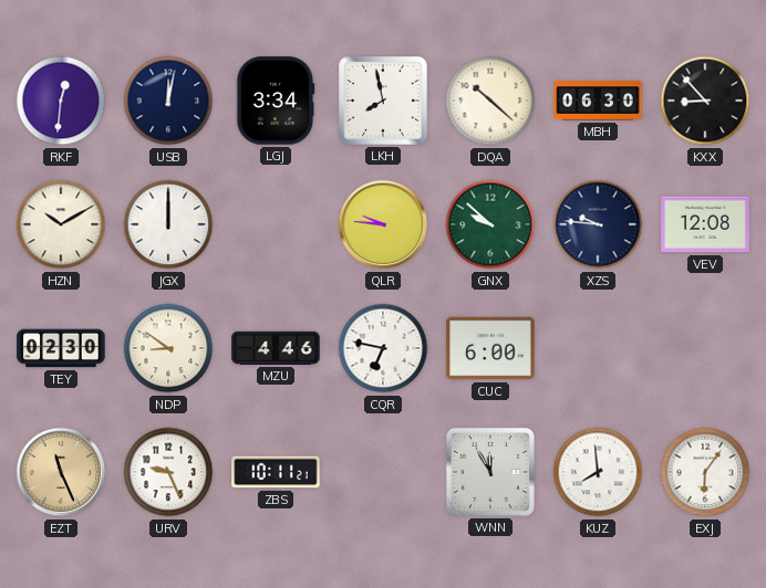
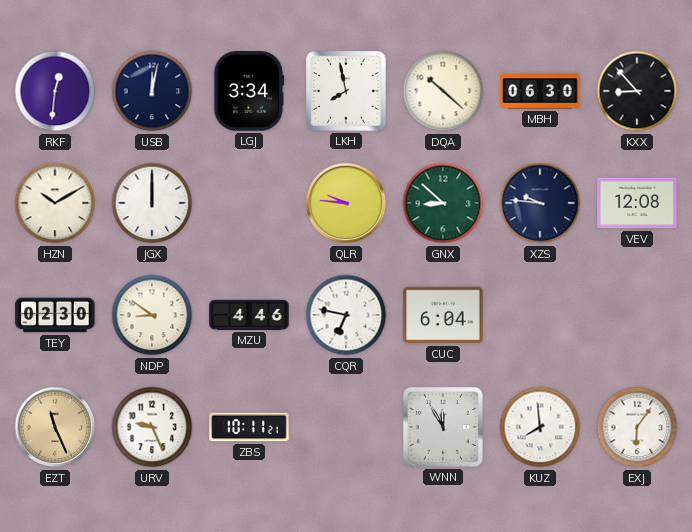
GNX: 9:52 -> 8:52
CUC: 6:00 -> 6:04
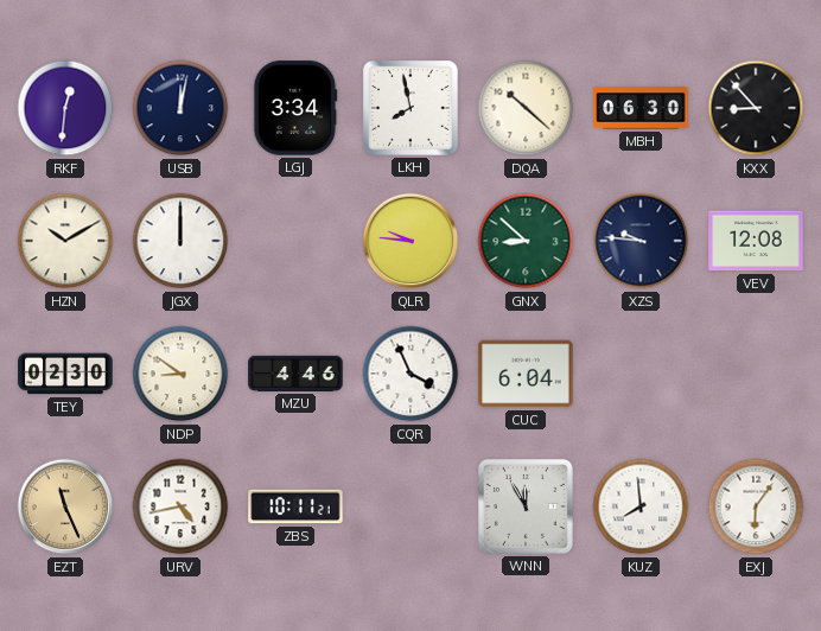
CQR: 6:47 -> 3:56
URV: 9:26 -> 4:43
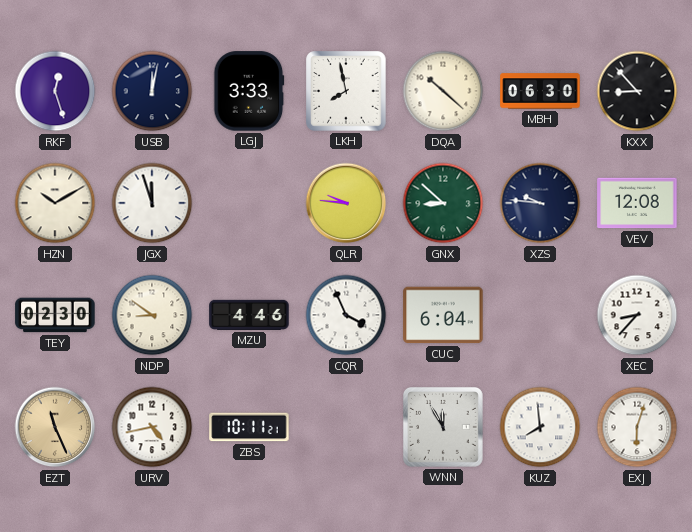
RKF: 12:31 -> 12:27
LGJ: 3:34 -> 3:33
JGX: 12:00 -> 11:57
XEC: none -> 8:37
EXJ: 6:06 -> 6:03
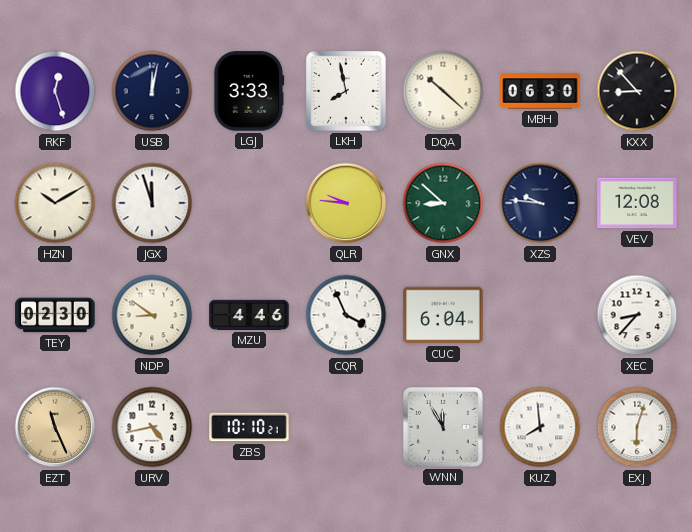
ZBS: 10:11 -> 10:10
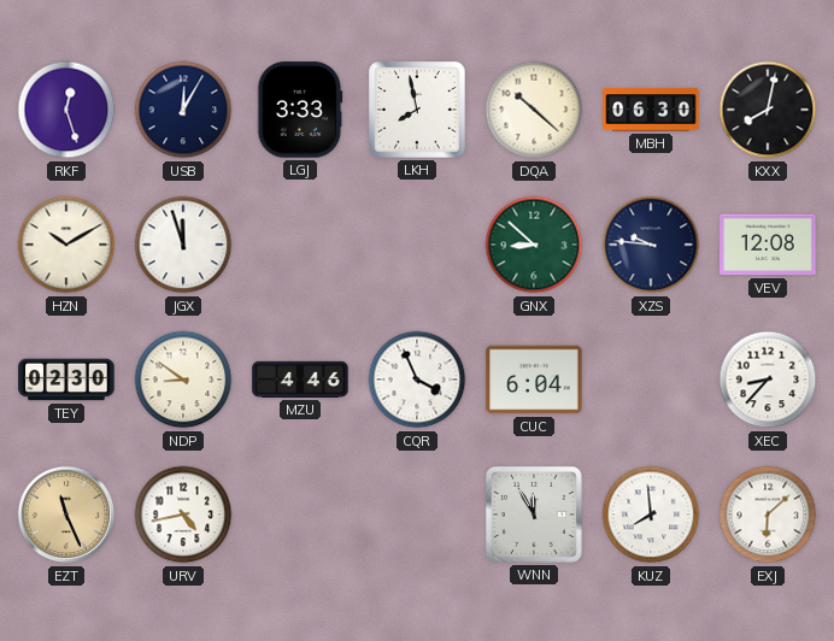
USB: 12:02 -> 12:05
KXX: 8:53 -> 8:02
QLR: 9:46 -> none
ZBS: 10:10 -> none
EXJ: 6:03 -> 6:08
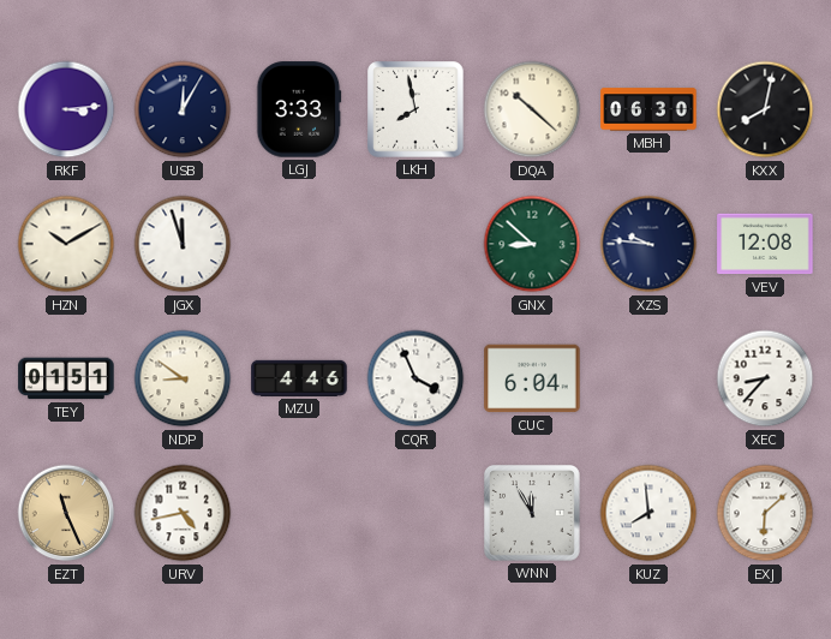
RKF: 12:27 -> 3:14
TEY: 02:30 -> 01:51
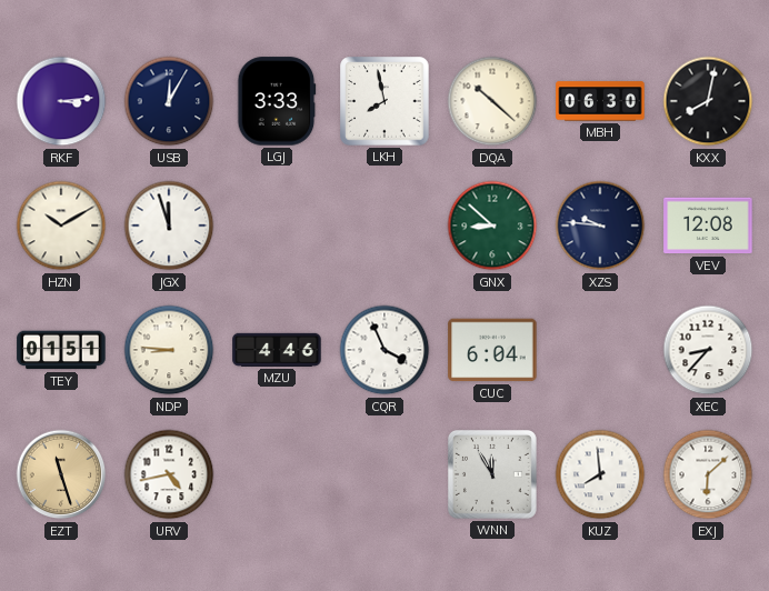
NDP: 8:51 -> 8:46
EZT: 11:26 -> 11:27
